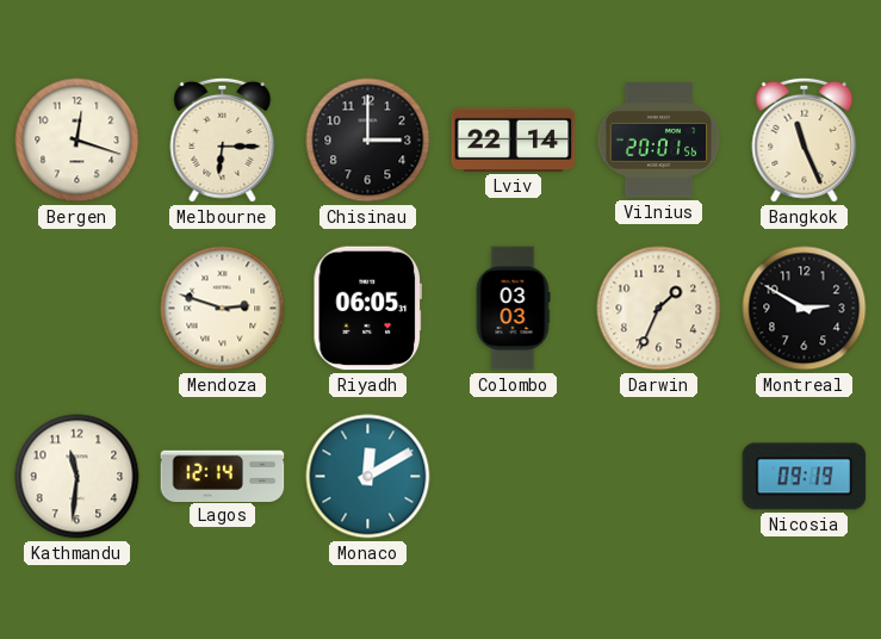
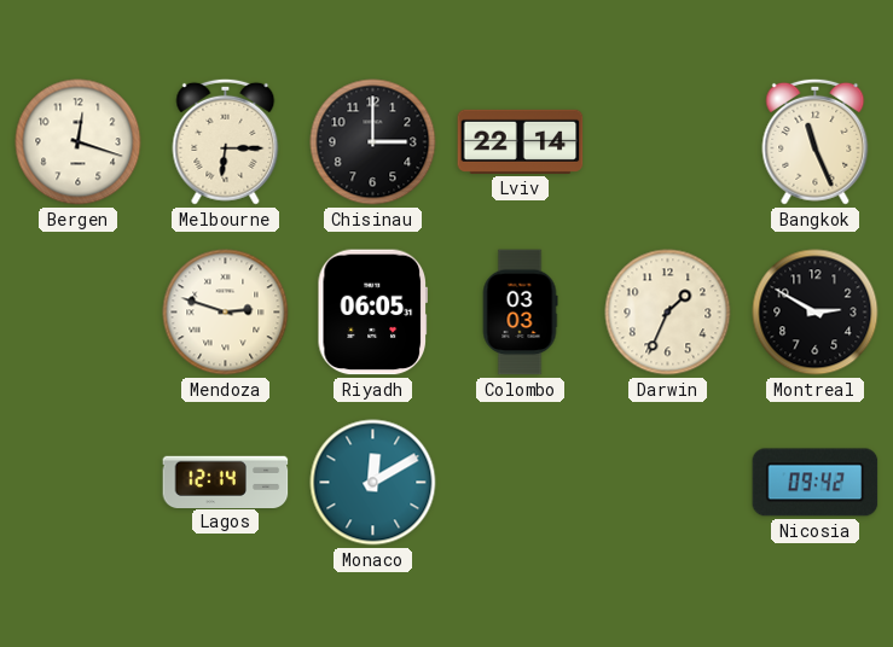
Vilnius: 20:01 -> none
Kathmandu: 11:31 -> none
Nicosia: 09:19 -> 09:42
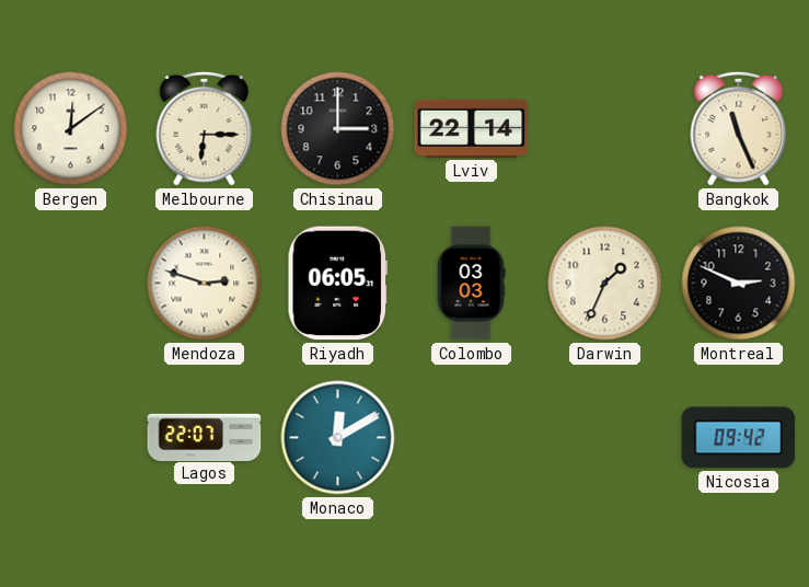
Bergen: 12:18 -> 12:09
Montreal: 2:50 -> 2:49
Lagos: 12:14 -> 22:07
